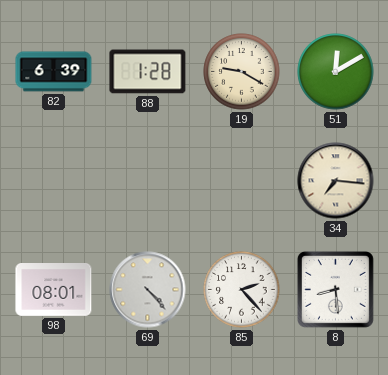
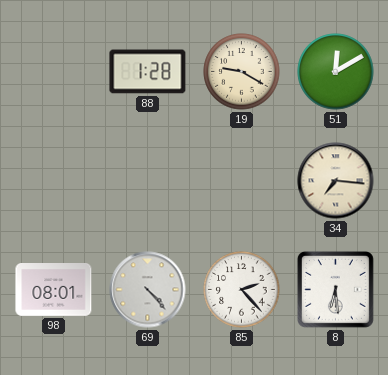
82: 6:39 -> none
8: 8:29 -> 6:29
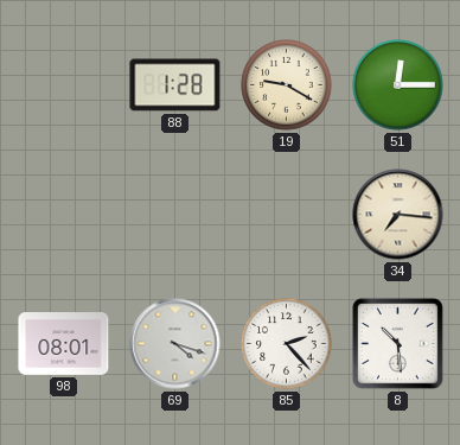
51: 12:10 -> 12:15
69: 4:23 -> 4:18
8: 6:29 -> 10:29
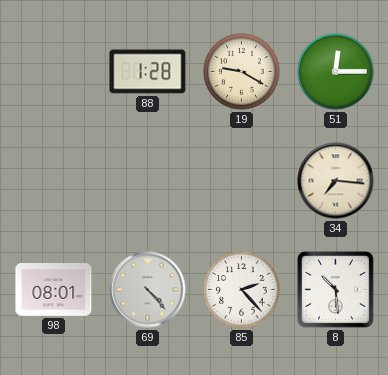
69: 4:18 -> 4:23
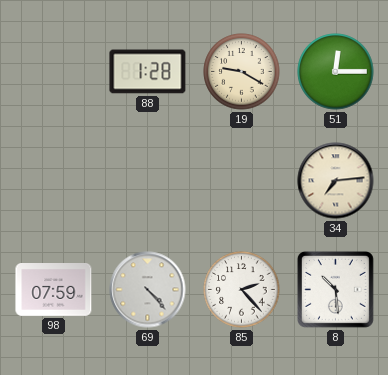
34: 7:16 -> 7:14
98: 08:01 -> 07:59
